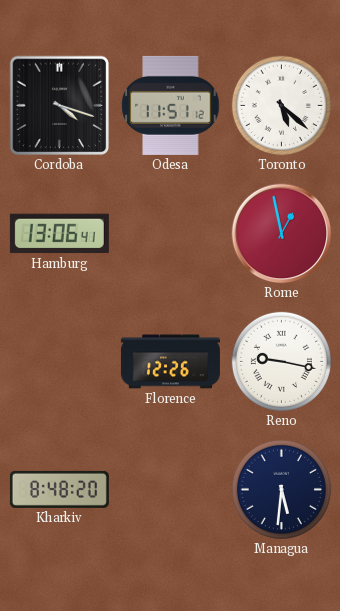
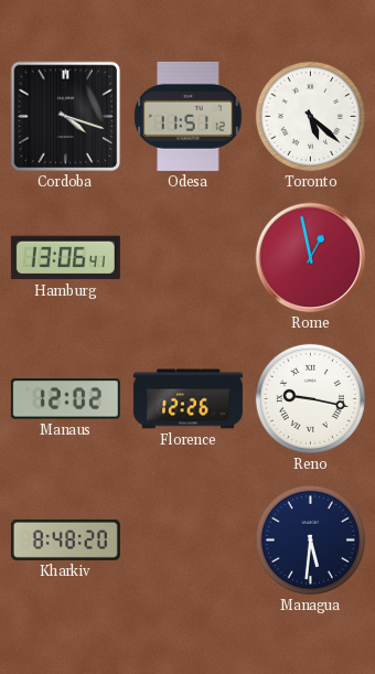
Manaus: none -> 12:02
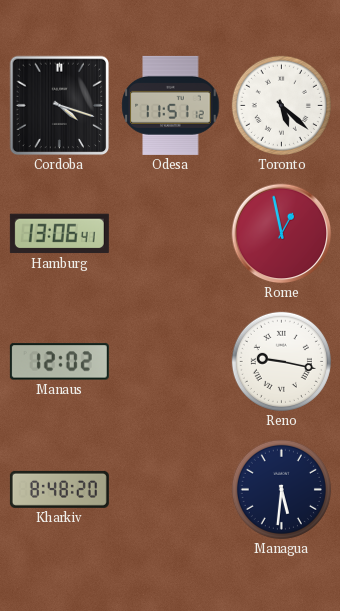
Florence: 12:26 -> none
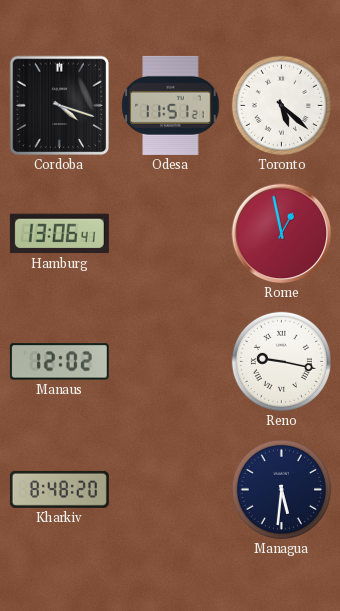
Odesa: 11:51:12 -> 11:51:21
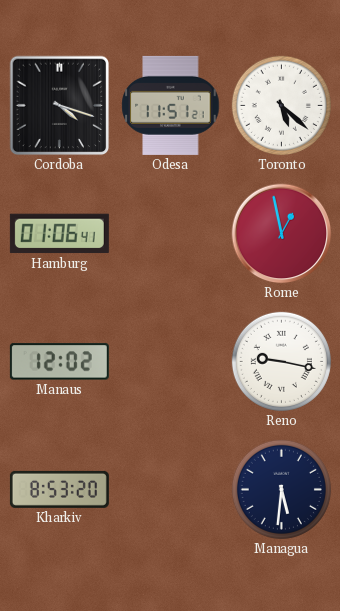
Hamburg: 13:06 -> 01:06
Kharkiv: 8:48 -> 8:53
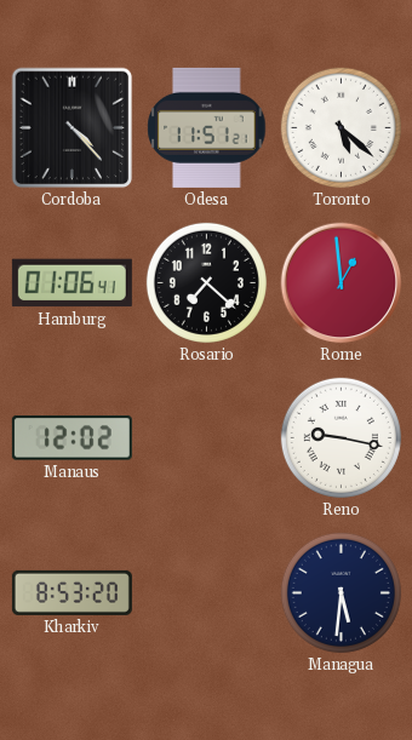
Cordoba: 4:18 -> 4:23
Rosario: none -> 7:22
Rome: 12:58 -> 12:59
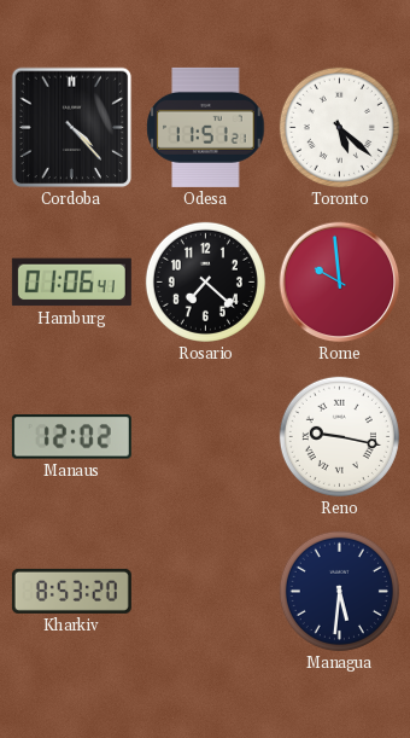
Rome: 12:59 -> 9:59
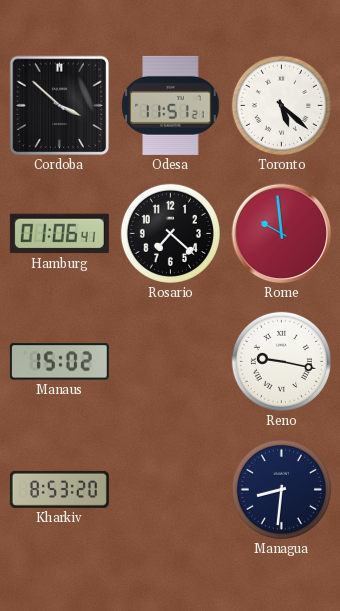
Cordoba: 4:23 -> 3:52
Manaus: 12:02 -> 15:02
Managua: 5:31 -> 8:31
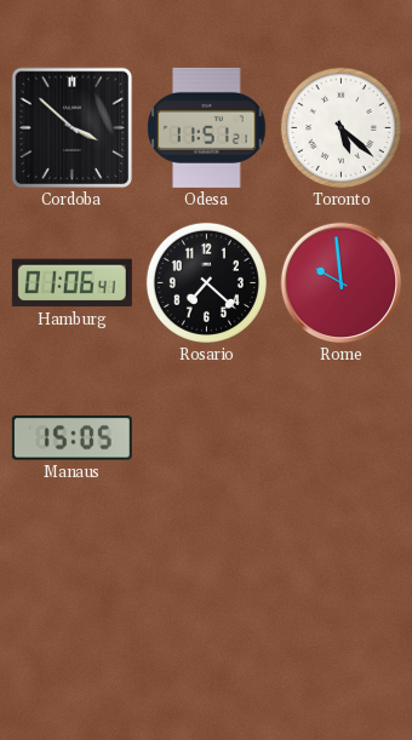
Manaus: 15:02 -> 15:05
Reno: 9:17 -> none
Kharkiv: 8:53 -> none
Managua: 8:31 -> none
